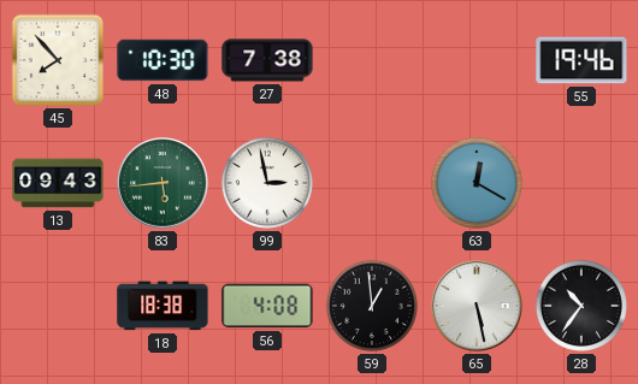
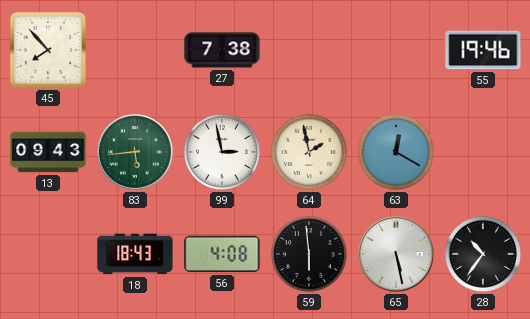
48: 10:30 -> none
64: none -> 1:58
18: 18:38 -> 18:43
59: 12:59 -> 5:59
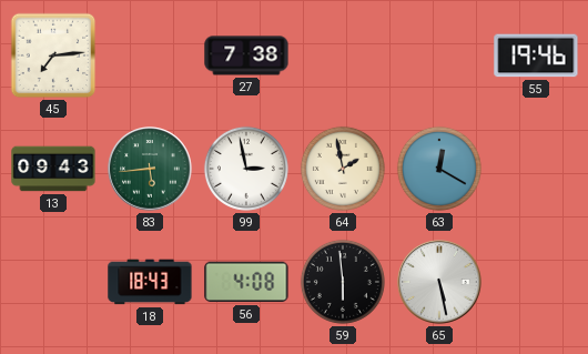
45: 7:53 -> 7:14
28: 10:36 -> none
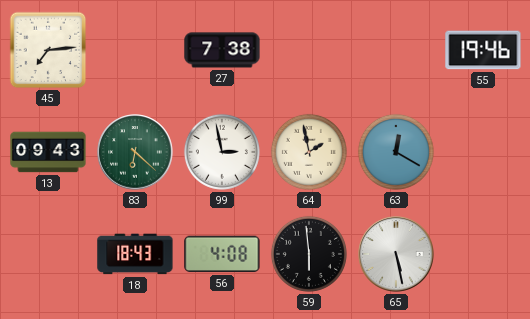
83: 5:44 -> 6:22
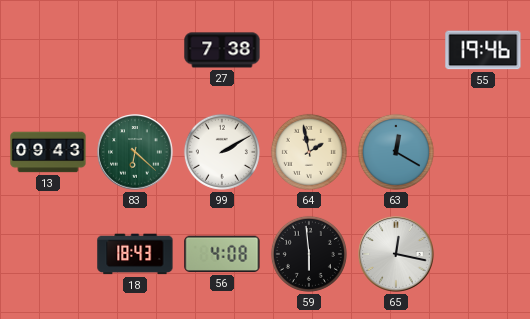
45: 7:14 -> none
99: 2:58 -> 2:10
65: 5:28 -> 12:17
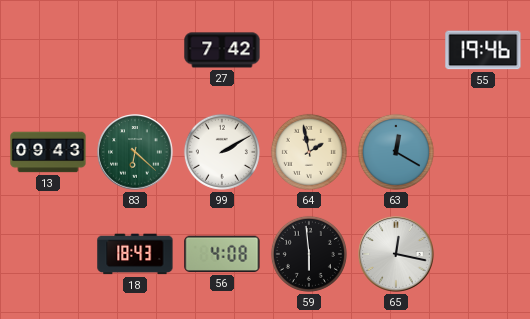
27: 7:38 -> 7:42
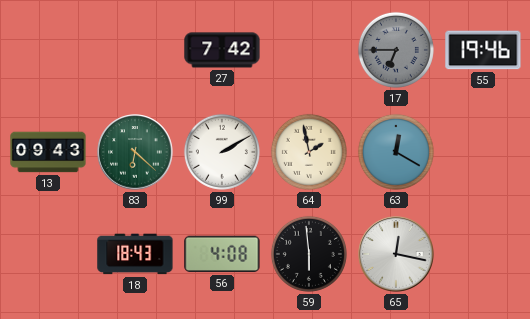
17: none -> 6:45
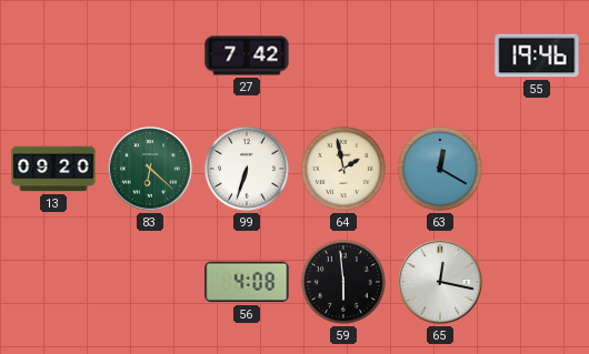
17: 6:45 -> none
13: 09:43 -> 09:20
99: 2:10 -> 6:33
18: 18:43 -> none
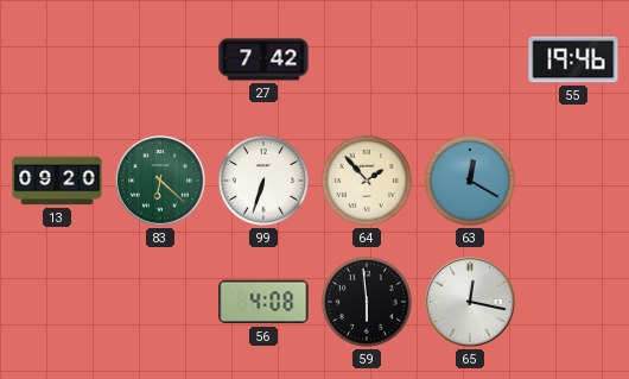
64: 1:58 -> 1:53
